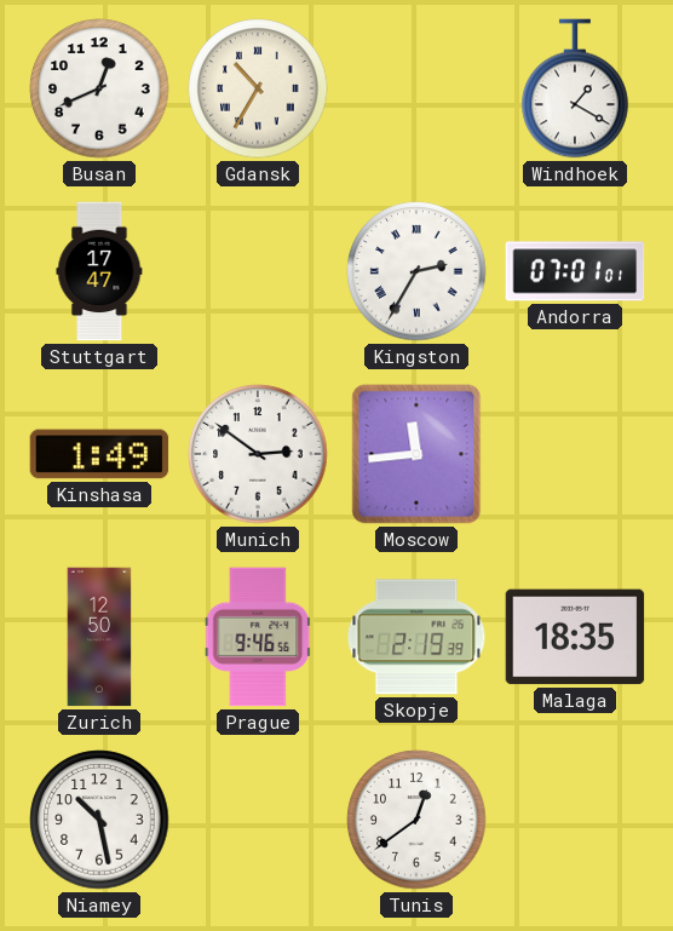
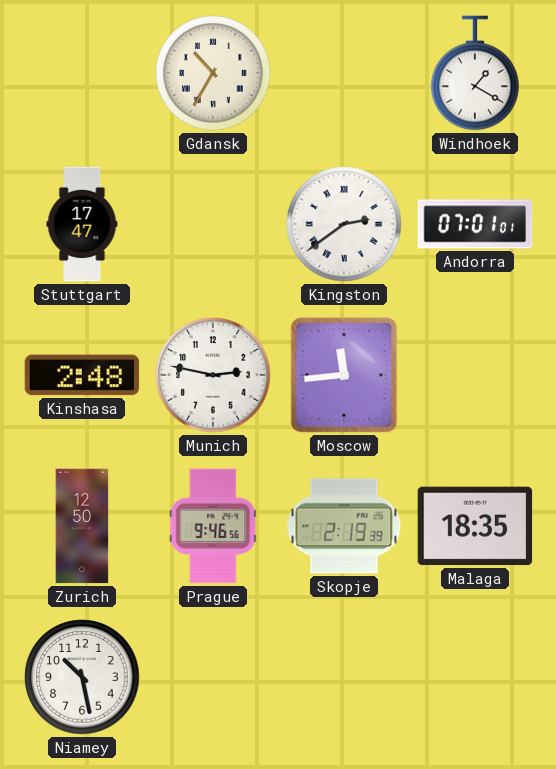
Busan: 12:41 -> none
Kingston: 2:35 -> 2:39
Kinshasa: 1:49 -> 2:48
Munich: 2:51 -> 2:47
Tunis: 12:39 -> none
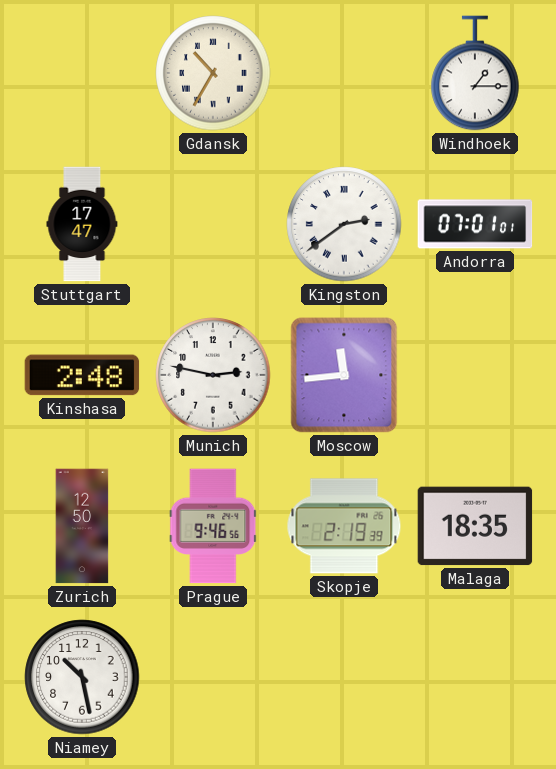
Windhoek: 1:20 -> 1:15
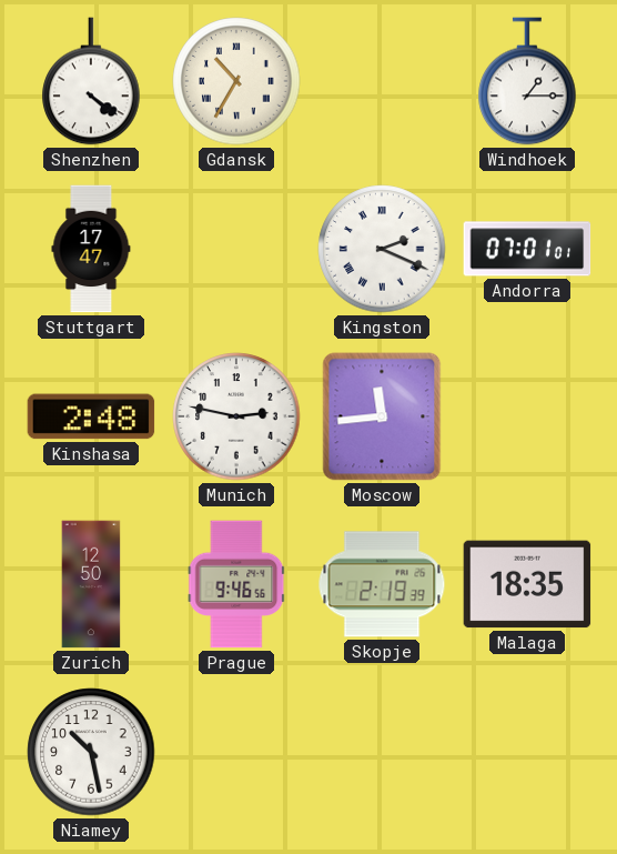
Shenzhen: none -> 4:21
Kingston: 2:39 -> 2:19
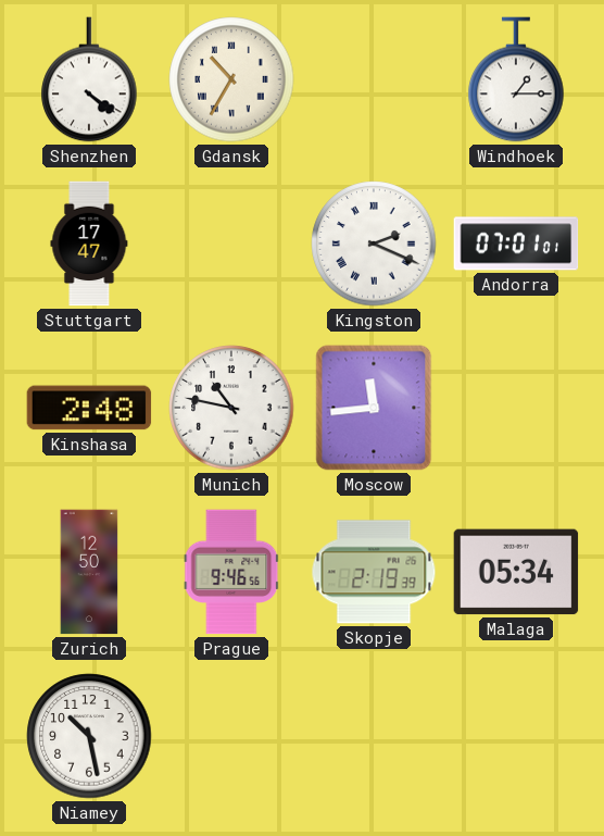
Munich: 2:47 -> 10:47
Malaga: 18:35 -> 05:34
